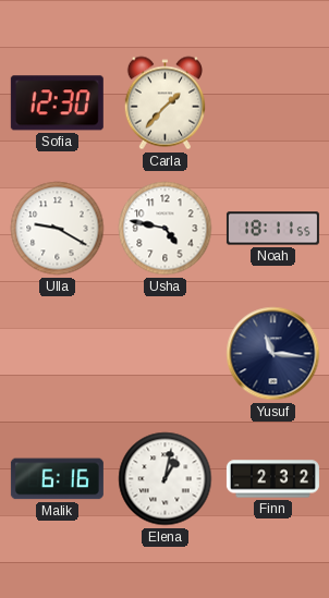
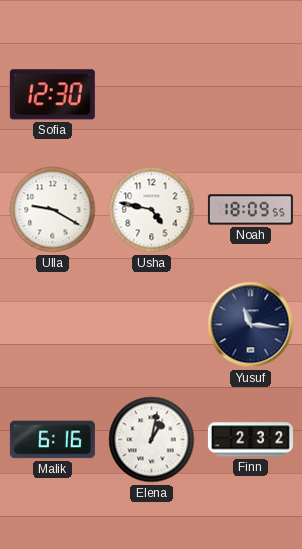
Carla: 1:37 -> none
Noah: 18:11 -> 18:09
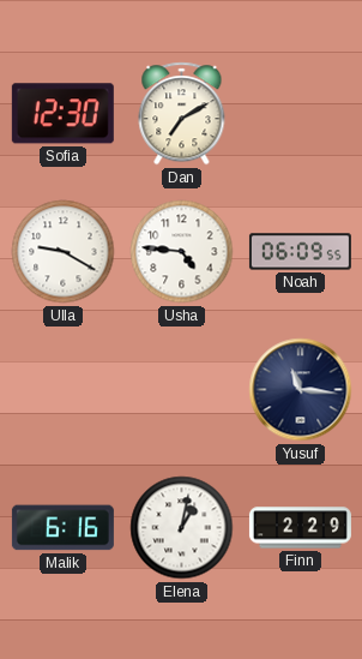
Dan: none -> 7:10
Usha: 4:47 -> 4:46
Noah: 18:09 -> 06:09
Finn: 2:32 -> 2:29
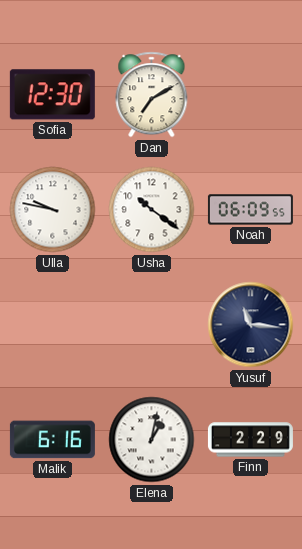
Ulla: 9:20 -> 9:47
Usha: 4:46 -> 10:21
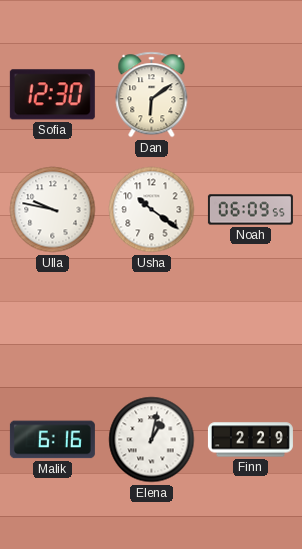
Dan: 7:10 -> 6:09
Yusuf: 11:16 -> none
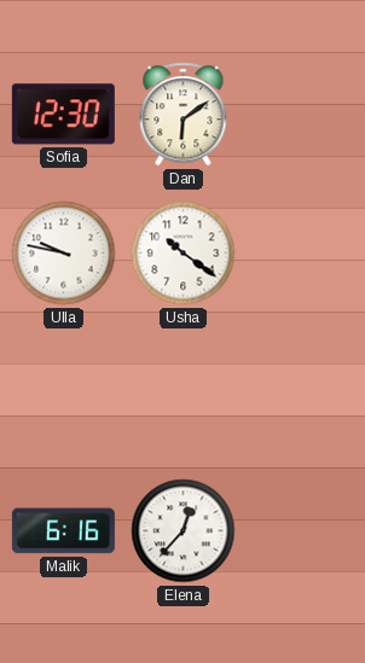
Noah: 06:09 -> none
Elena: 1:02 -> 12:37
Finn: 2:29 -> none
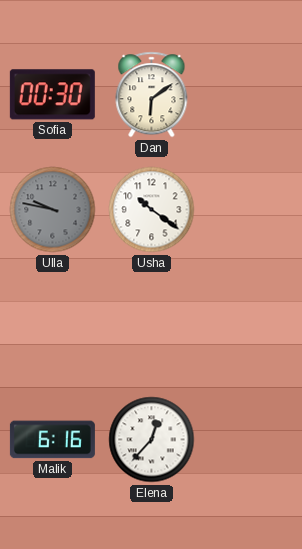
Sofia: 12:30 -> 00:30
Ulla dial: white -> grey
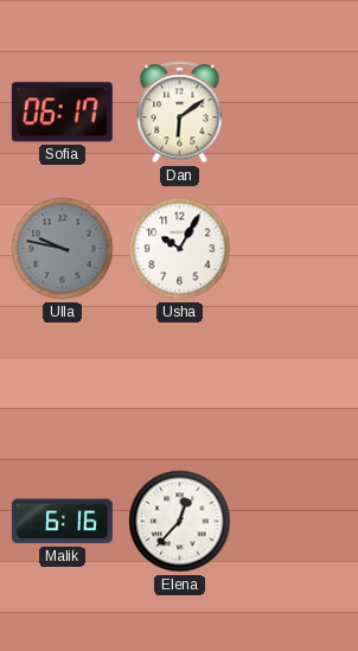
Sofia: 00:30 -> 06:17
Usha: 10:21 -> 10:05
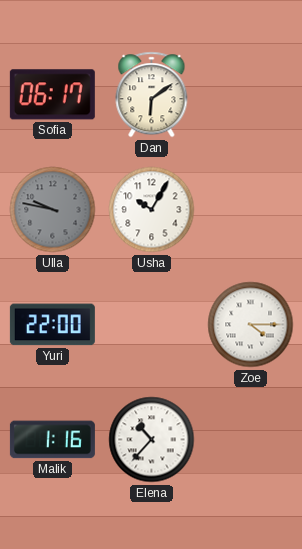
Yuri: none -> 22:00
Zoe: none -> 4:15
Malik: 6:16 -> 1:16
Elena: 12:37 -> 10:37
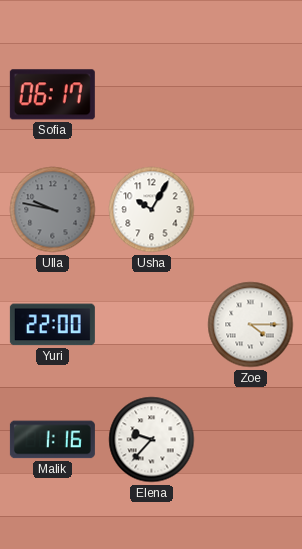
Dan: 6:09 -> none
Elena: 10:37 -> 9:37
